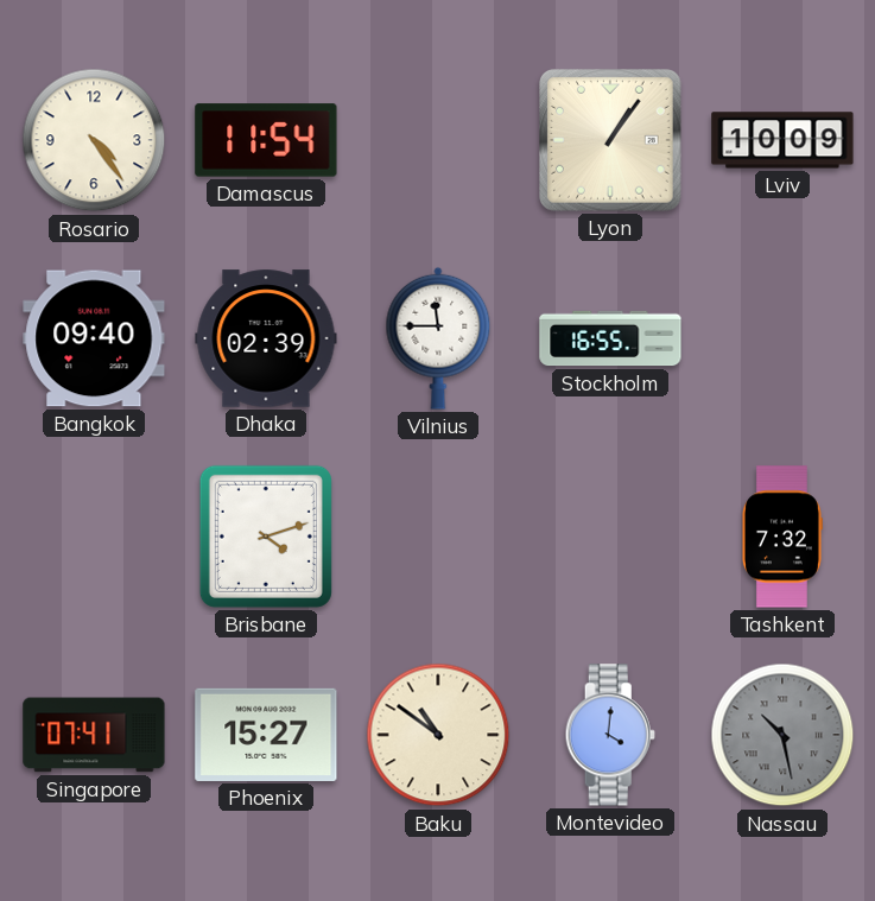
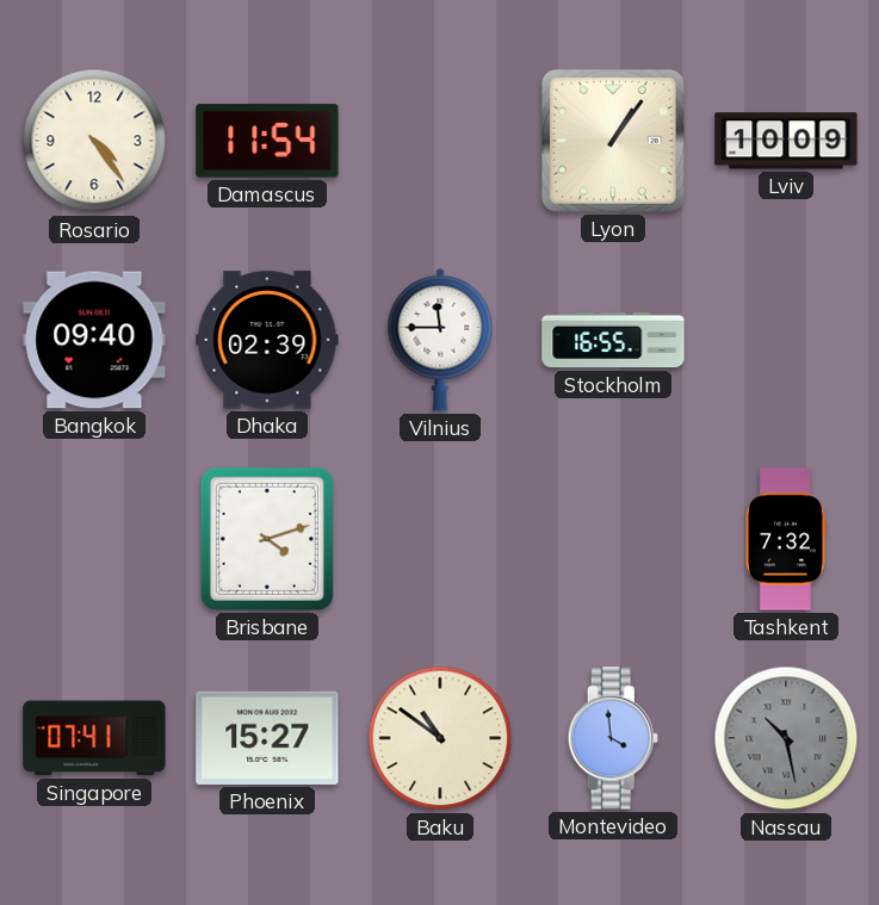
Montevideo: 4:01 -> 3:59
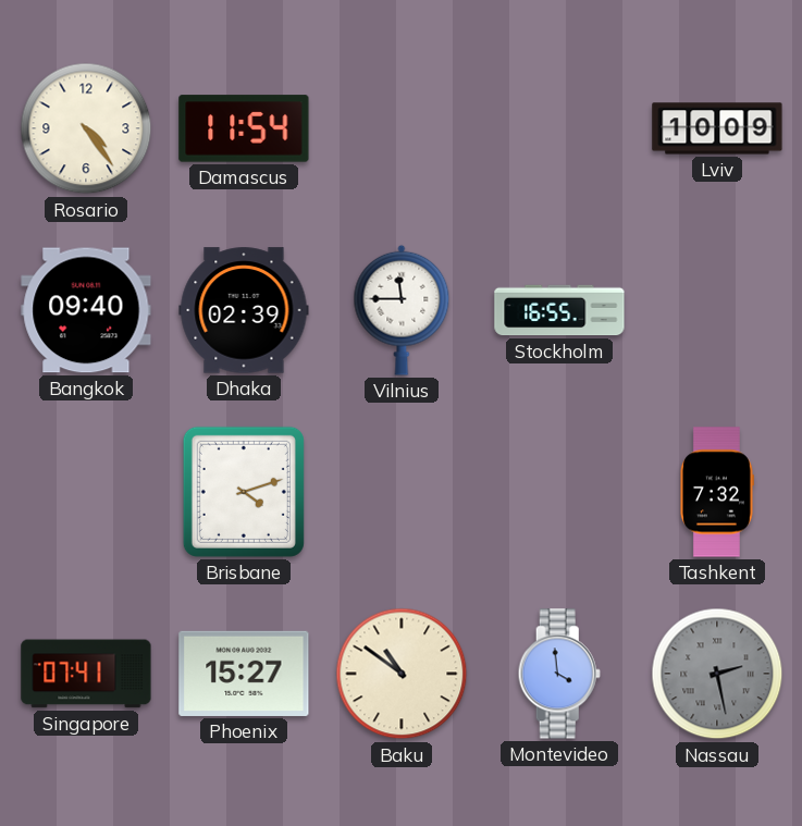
Lyon: 1:06 -> none
Nassau: 10:28 -> 2:28
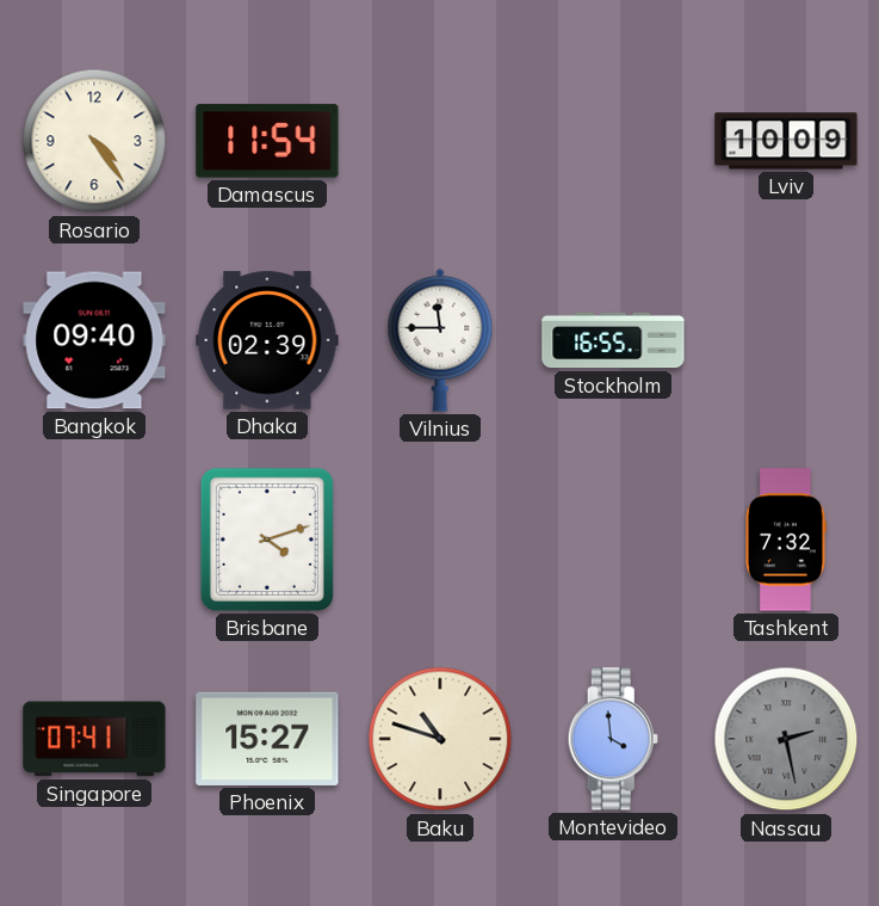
Baku: 10:51 -> 10:48
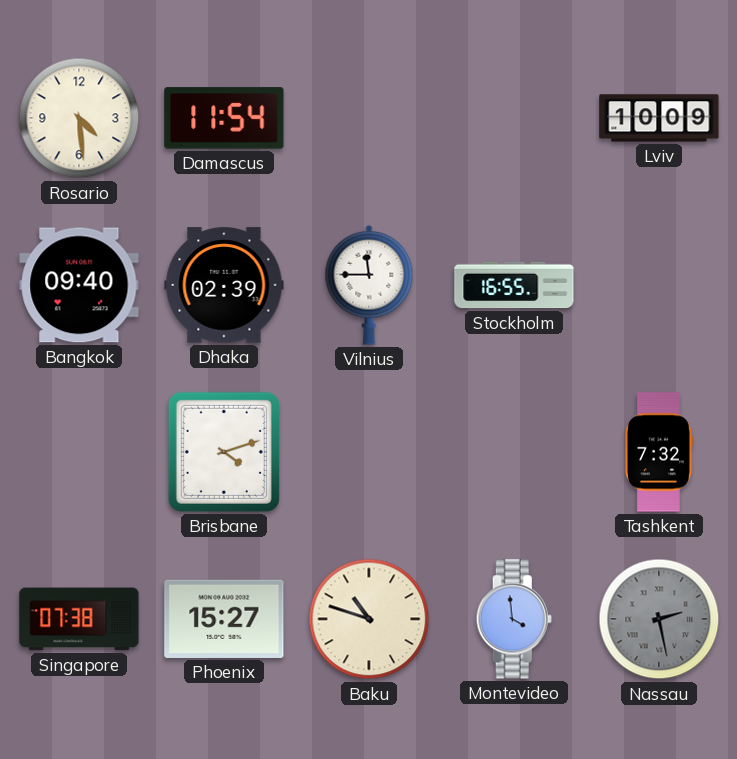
Rosario: 4:24 -> 4:29
Singapore: 07:41 -> 07:38
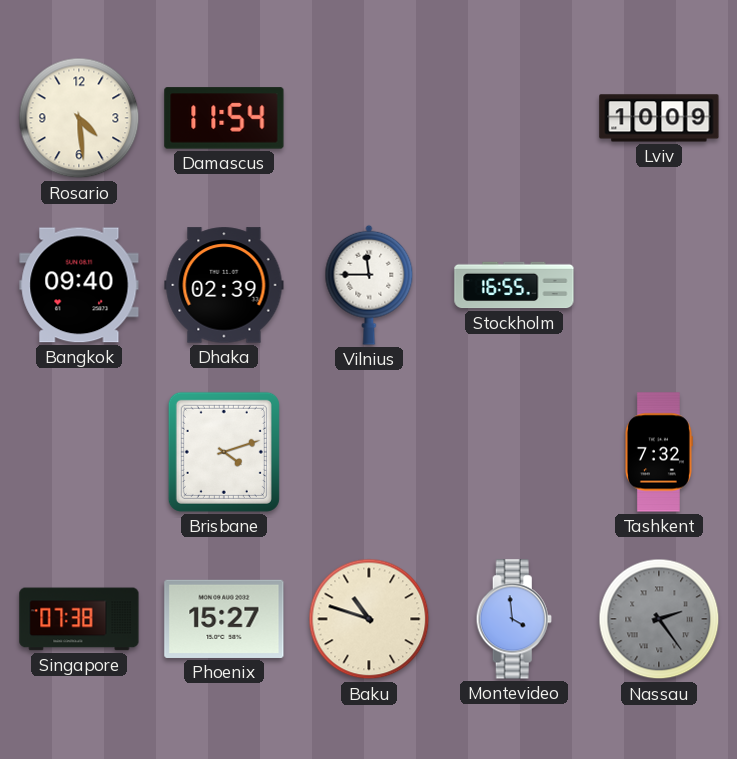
Nassau: 2:28 -> 2:24
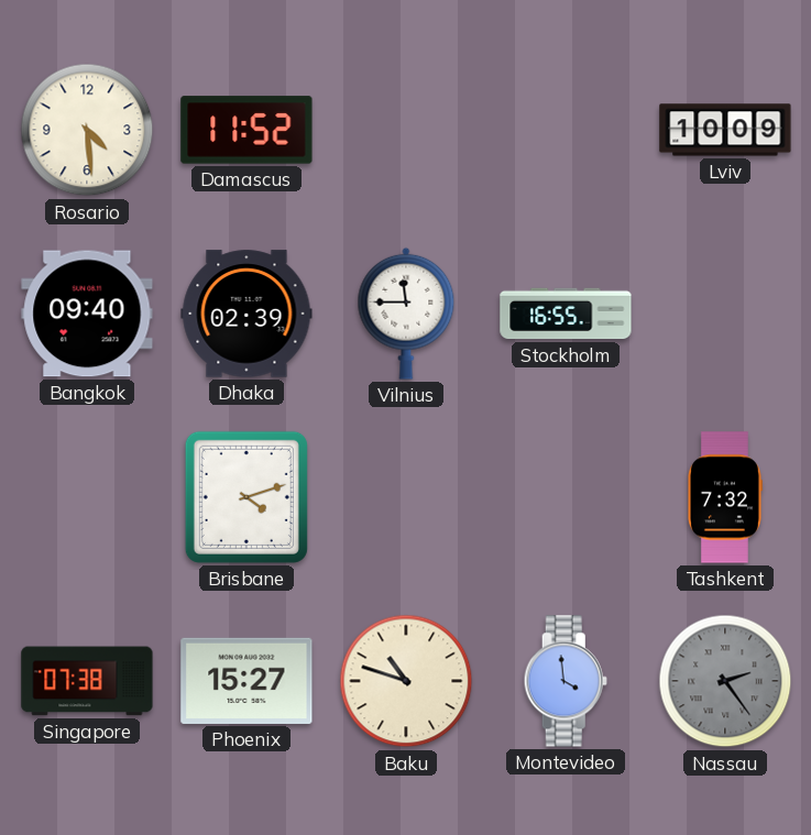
Damascus: 11:54 -> 11:52
